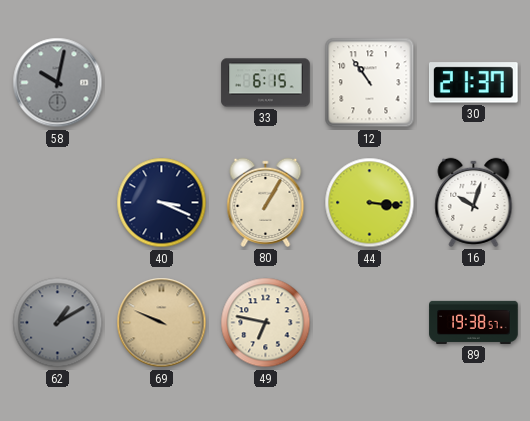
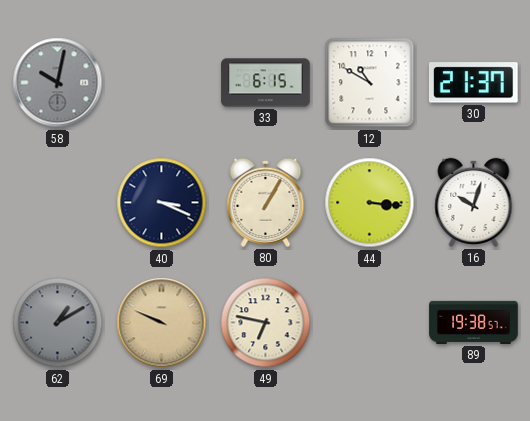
12: 10:54 -> 10:50
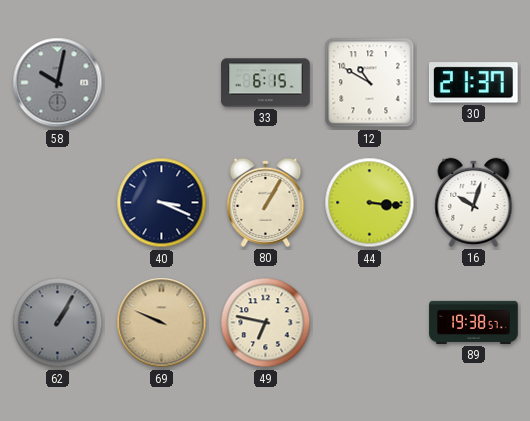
62: 1:10 -> 1:05
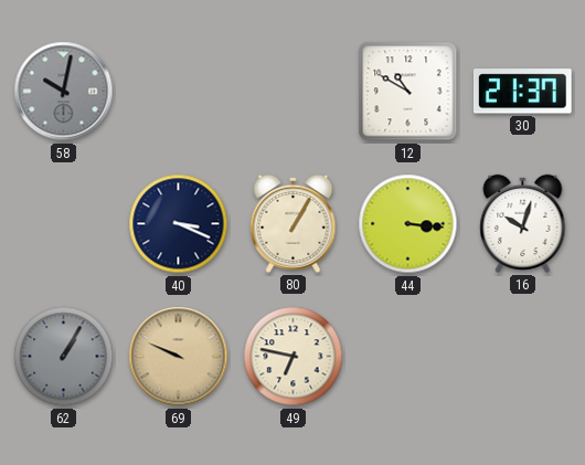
33: 6:15 -> none
89: 19:38 -> none
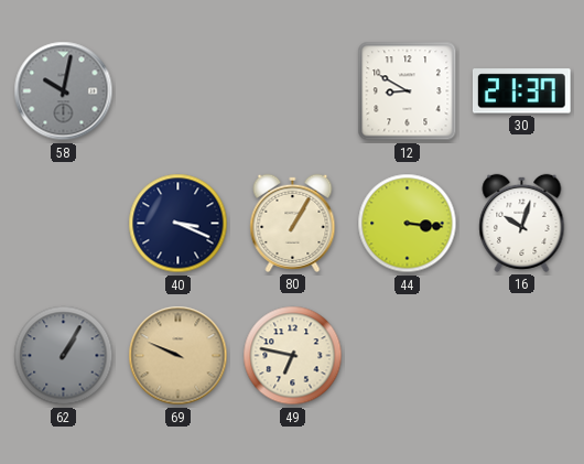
12: 10:50 -> 8:50
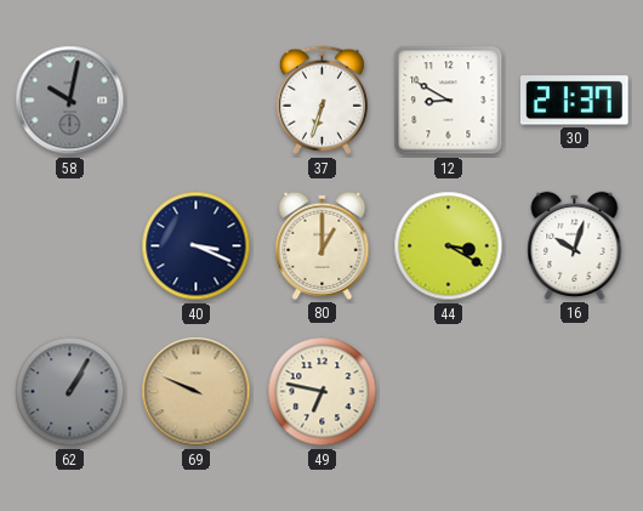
37: none -> 6:33
80: 1:05 -> 1:00
44: 3:16 -> 3:20
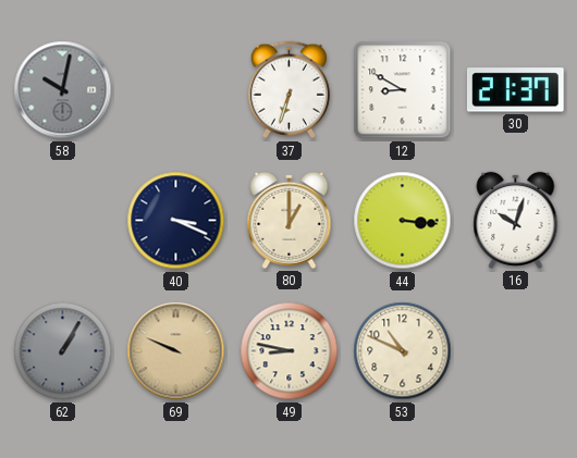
44: 3:20 -> 3:16
49: 6:47 -> 8:47
53: none -> 10:49
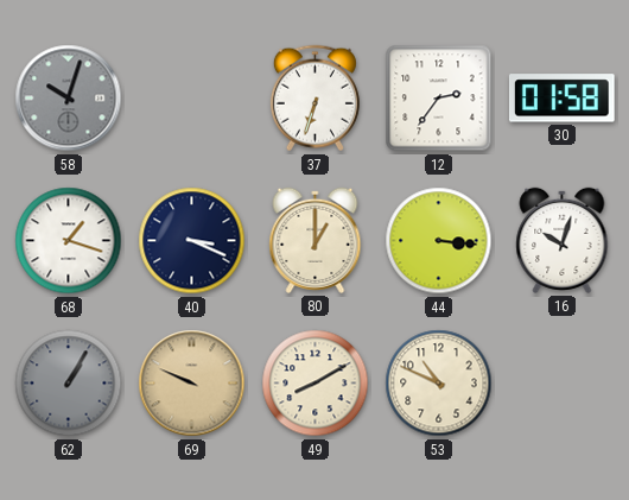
58: 10:02 -> 10:03
12: 8:50 -> 2:36
30: 21:37 -> 01:58
68: none -> 1:18
49: 8:47 -> 8:10
